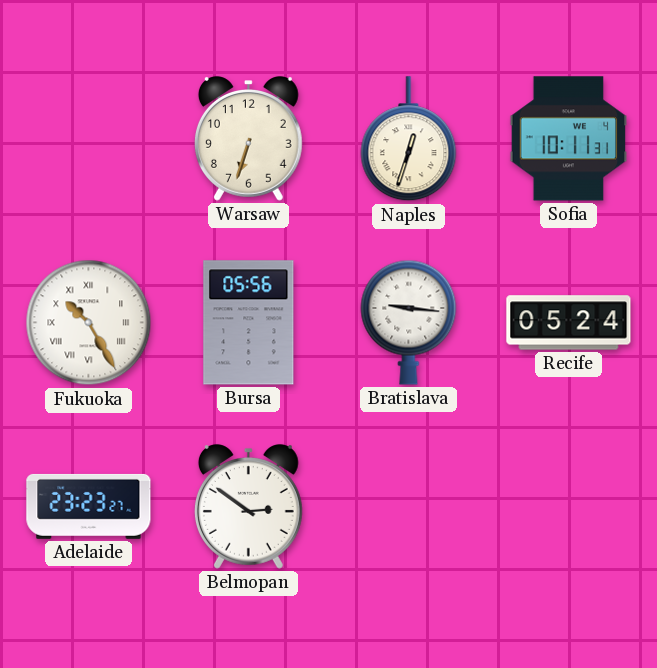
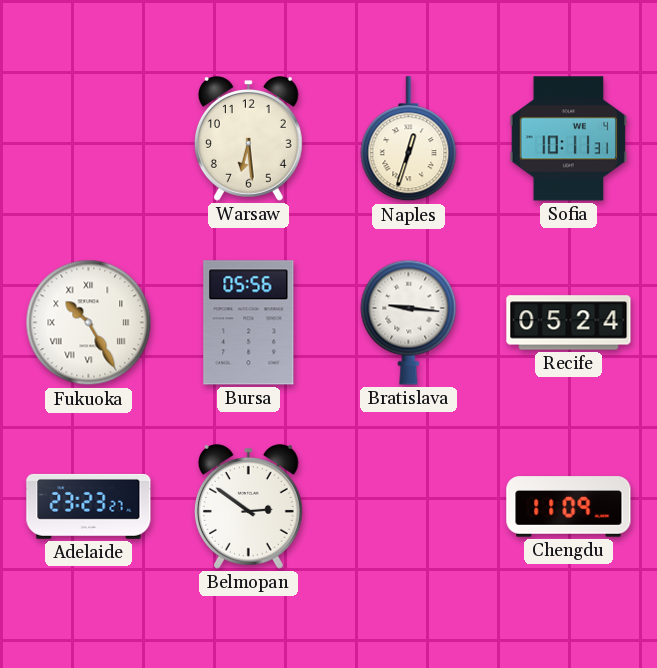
Warsaw: 6:33 -> 6:29
Chengdu: none -> 11:09
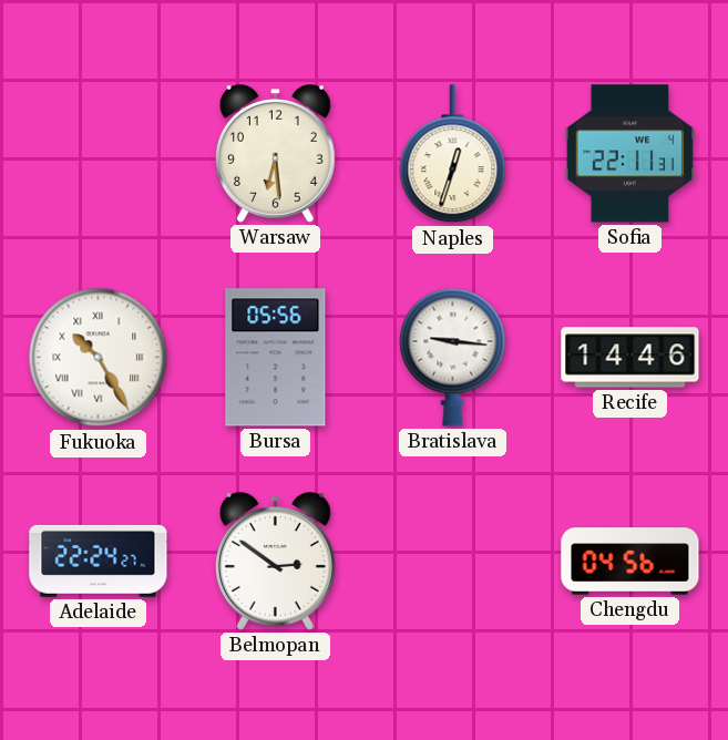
Sofia: 10:11 -> 22:11
Recife: 05:24 -> 14:46
Adelaide: 23:23 -> 22:24
Chengdu: 11:09 -> 04:56
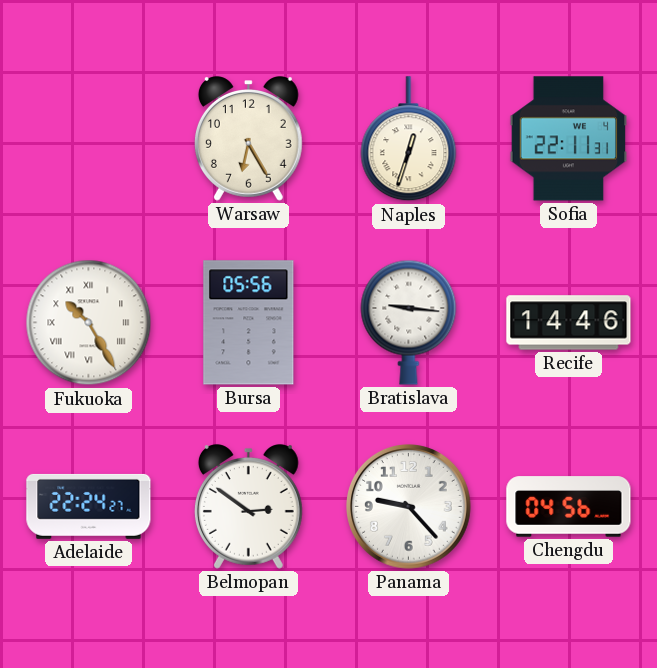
Warsaw: 6:29 -> 6:25
Panama: none -> 9:23
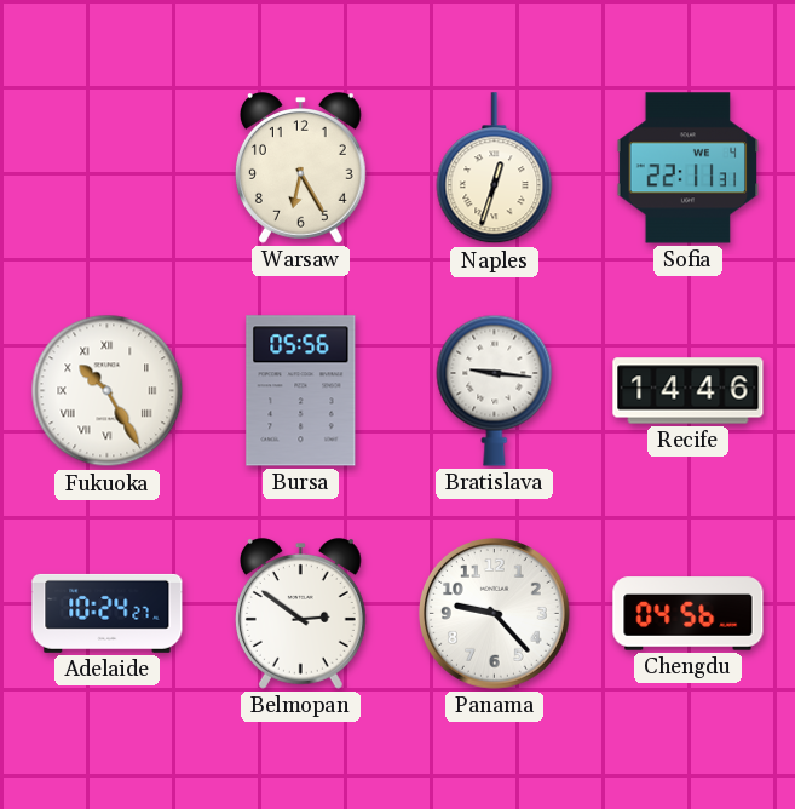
Adelaide: 22:24 -> 10:24
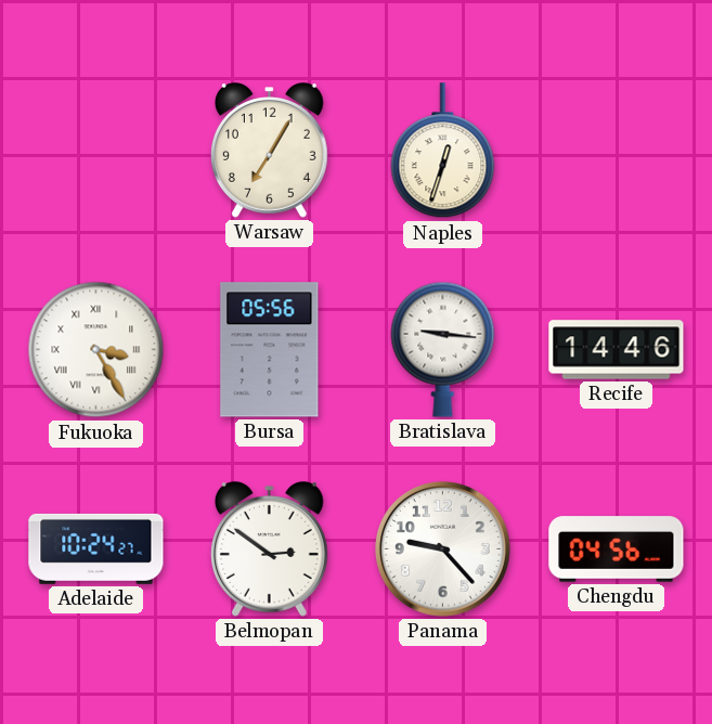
Warsaw: 6:25 -> 7:05
Sofia: 22:11 -> none
Fukuoka: 10:25 -> 3:25
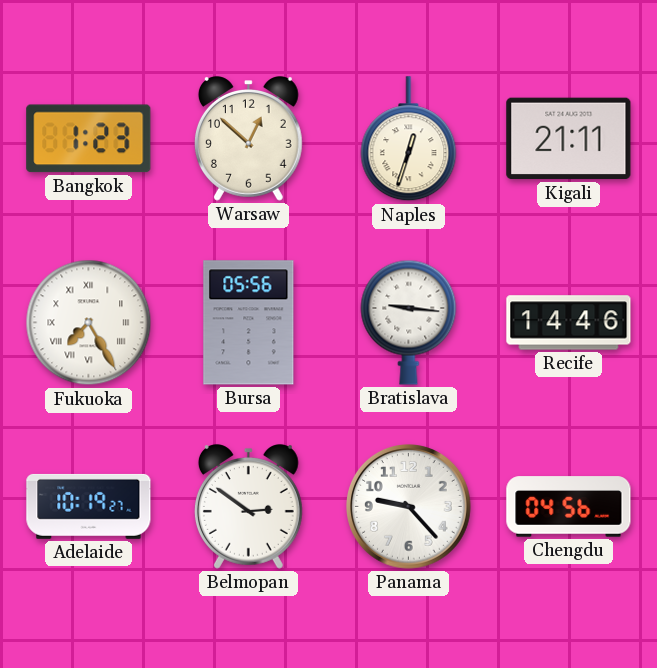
Bangkok: none -> 1:23
Warsaw: 7:05 -> 12:52
Kigali: none -> 21:11
Fukuoka: 3:25 -> 7:25
Adelaide: 10:24 -> 10:19
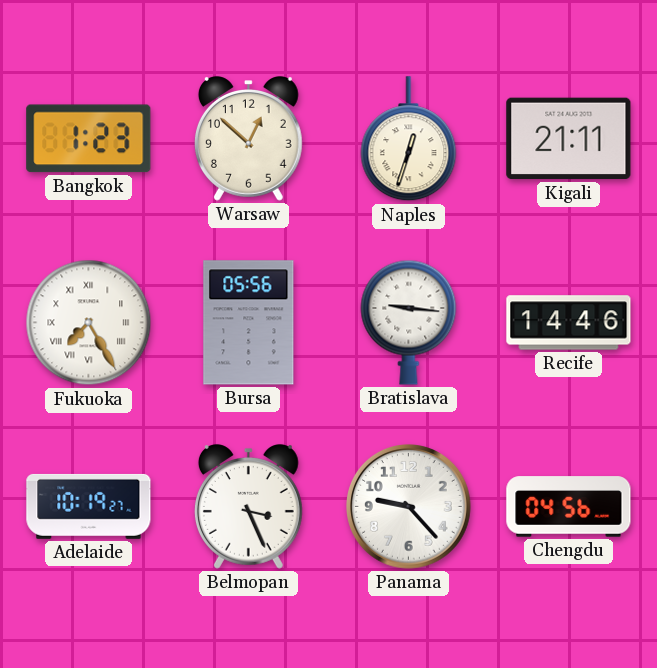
Belmopan: 2:51 -> 3:26
